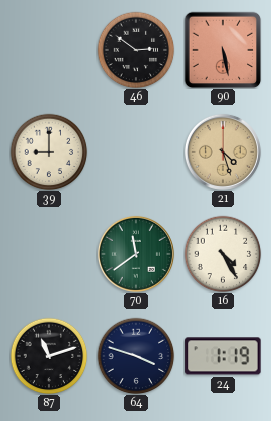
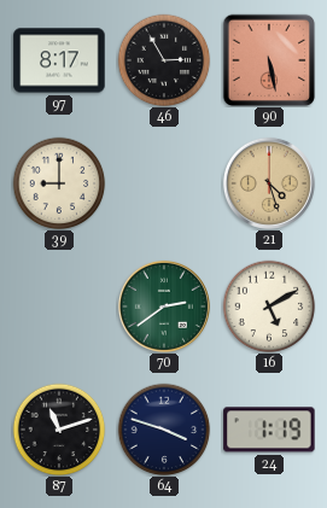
97: none -> 8:17
46: 2:51 -> 2:55
70: 11:39 -> 2:39
16: 4:25 -> 5:10
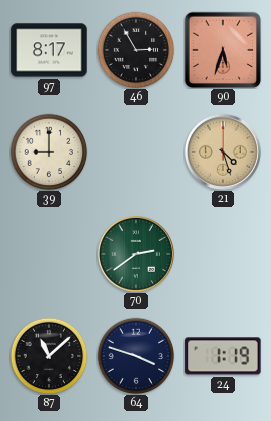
90: 5:28 -> 5:33
16: 5:10 -> none
87: 11:12 -> 11:08
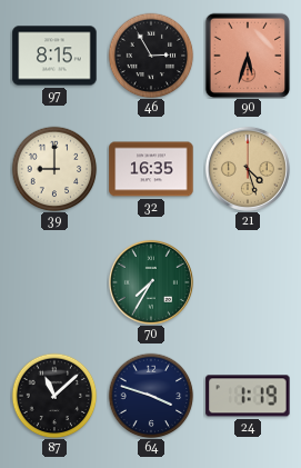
97: 8:17 -> 8:15
32: none -> 16:35
70: 2:39 -> 7:35
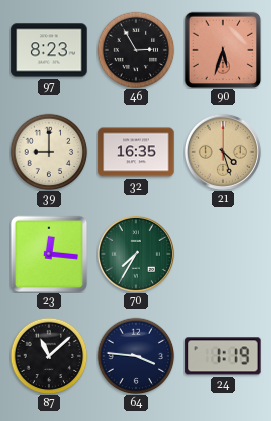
97: 8:15 -> 8:23
23: none -> 12:16
64: 3:48 -> 3:46
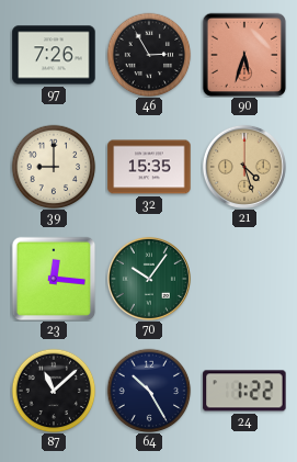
97: 8:23 -> 7:26
32: 16:35 -> 15:35
70: 7:35 -> 10:06
64: 3:46 -> 10:25
24: 1:19 -> 1:22
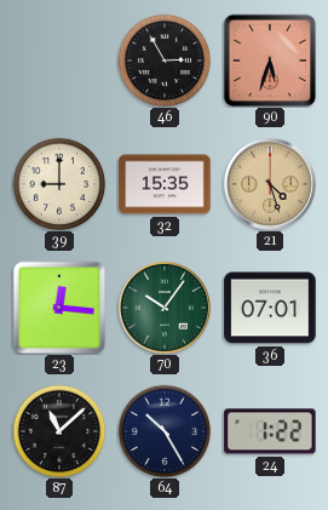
97: 7:26 -> none
36: none -> 07:01
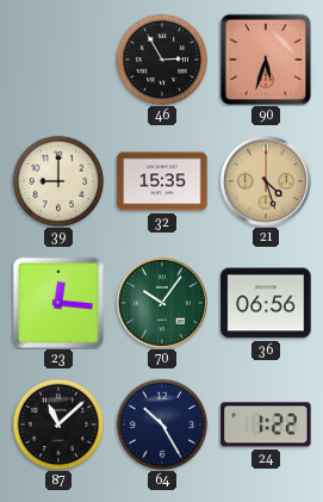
36: 07:01 -> 06:56
